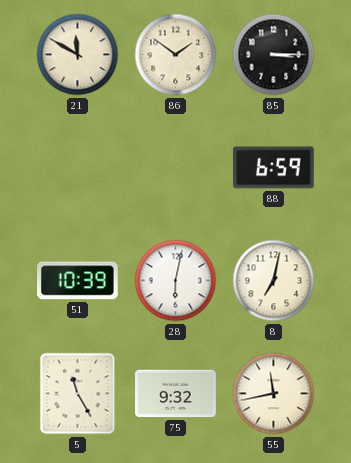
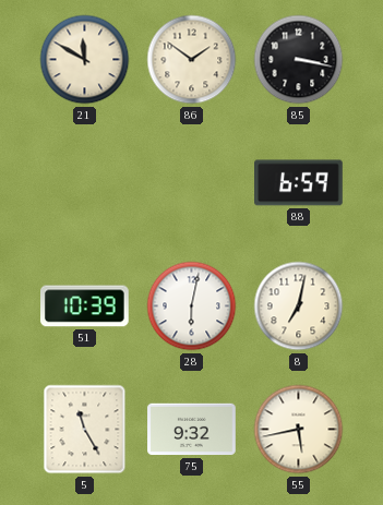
85: 3:15 -> 3:17
55: 11:43 -> 5:43
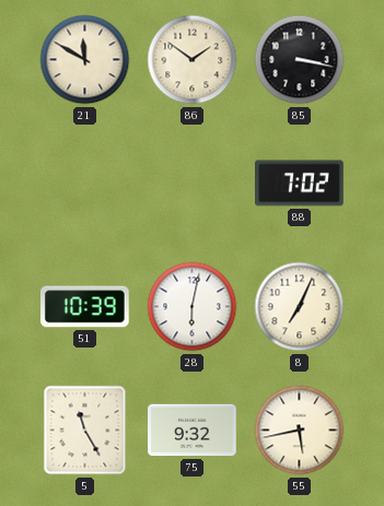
88: 6:59 -> 7:02
8: 7:02 -> 7:04
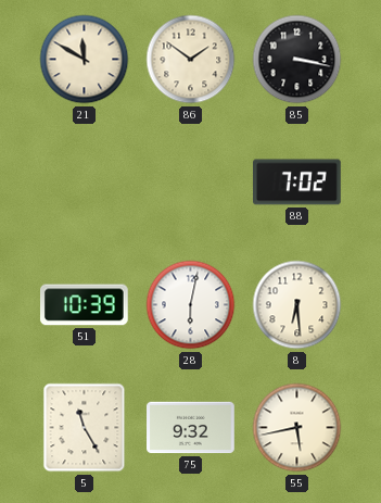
8: 7:04 -> 6:29
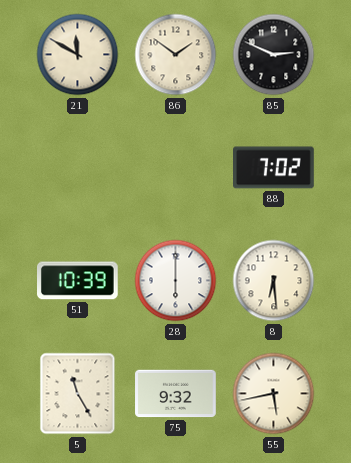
85: 3:17 -> 2:49
28: 6:02 -> 6:00
